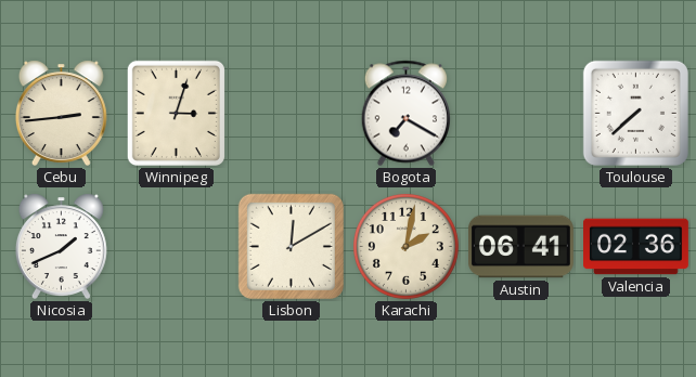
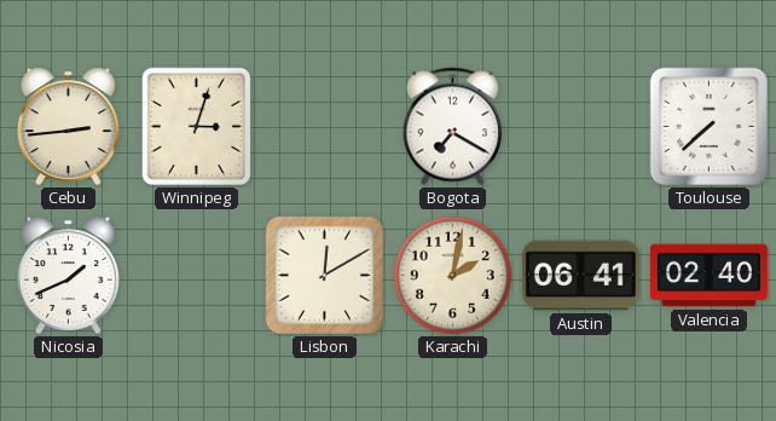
Valencia: 02:36 -> 02:40
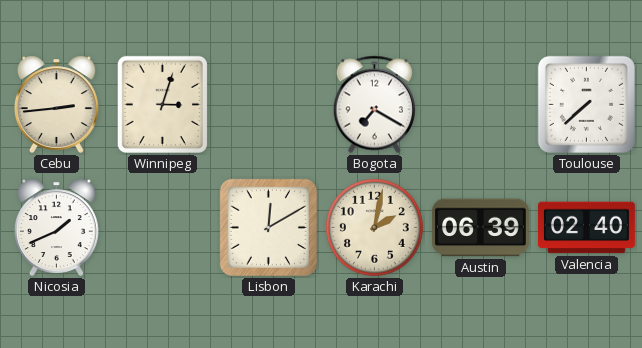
Austin: 06:41 -> 06:39
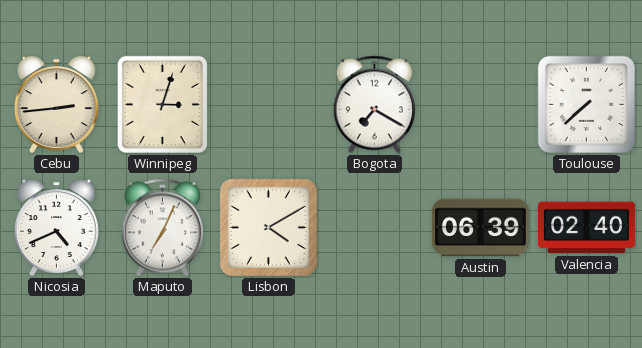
Nicosia: 1:41 -> 4:41
Maputo: none -> 7:04
Lisbon: 12:10 -> 4:10
Karachi: 2:02 -> none
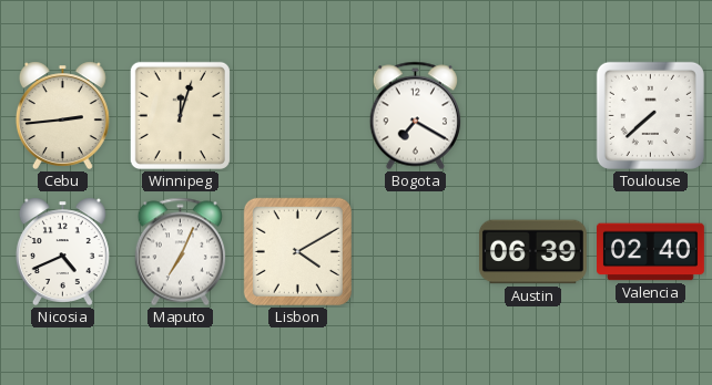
Winnipeg: 3:03 -> 12:03
